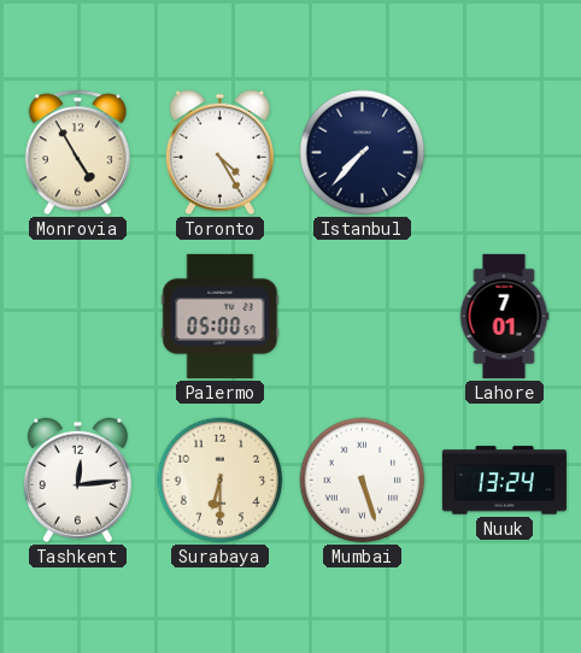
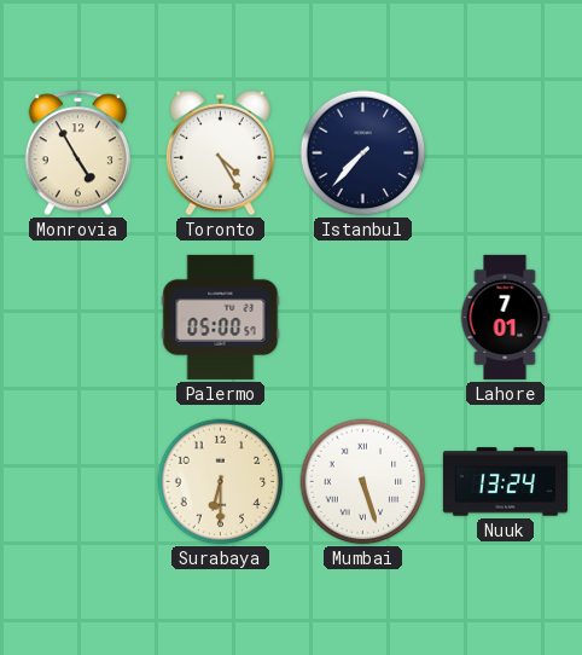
Tashkent: 12:14 -> none
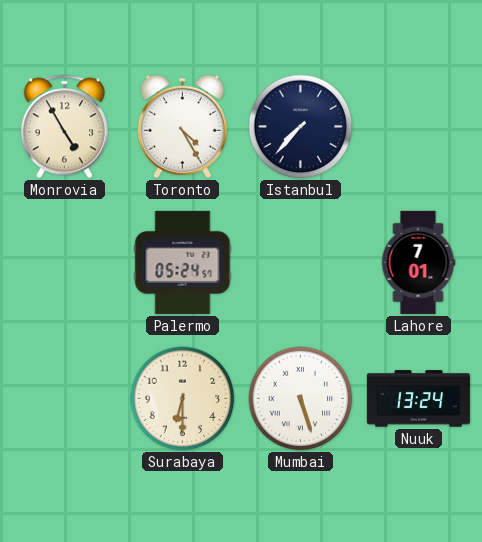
Palermo: 05:00 -> 05:24
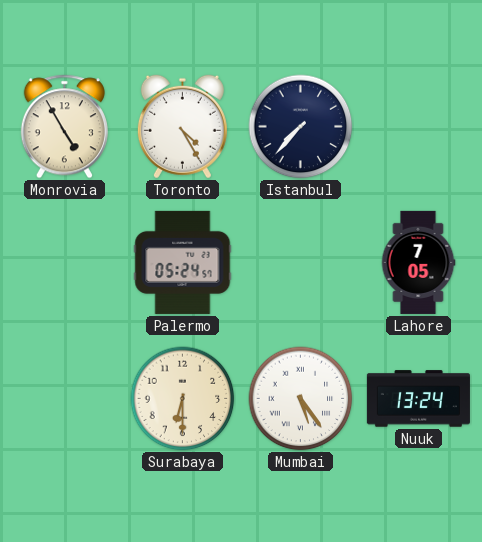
Lahore: 7:01 -> 7:05
Mumbai: 5:27 -> 5:24
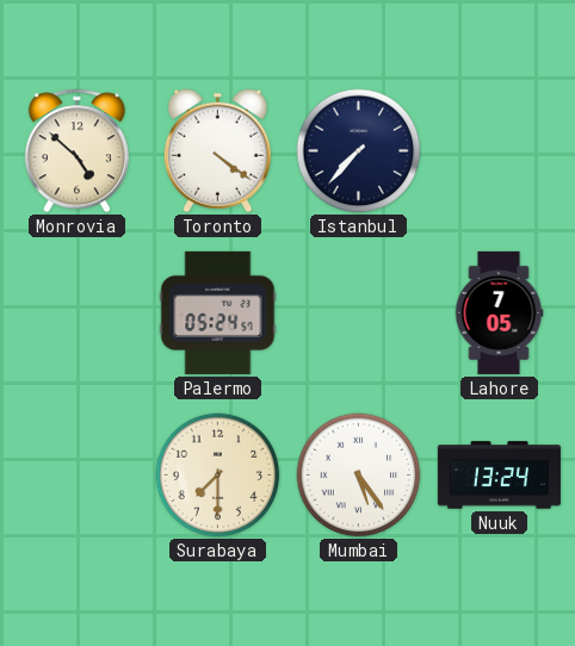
Monrovia: 4:55 -> 4:52
Toronto: 4:25 -> 4:21
Surabaya: 6:30 -> 7:30
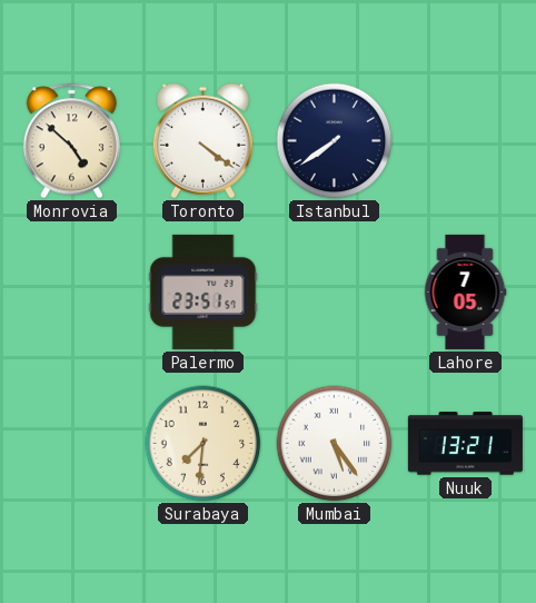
Istanbul: 7:37 -> 7:39
Palermo: 05:24 -> 23:51
Surabaya: 7:30 -> 7:31
Nuuk: 13:24 -> 13:21
